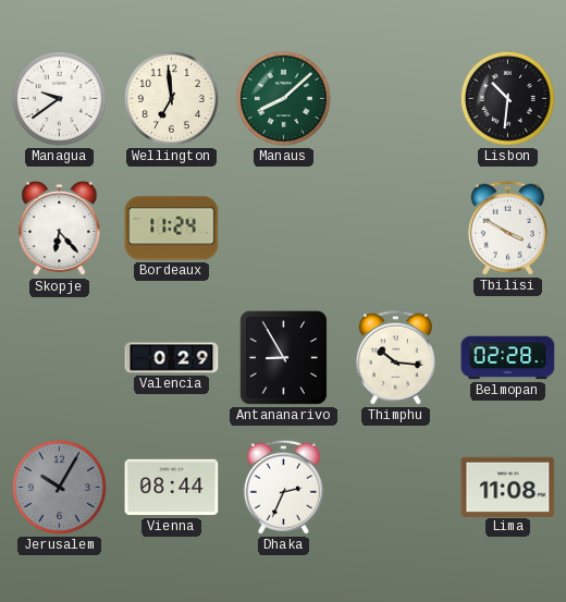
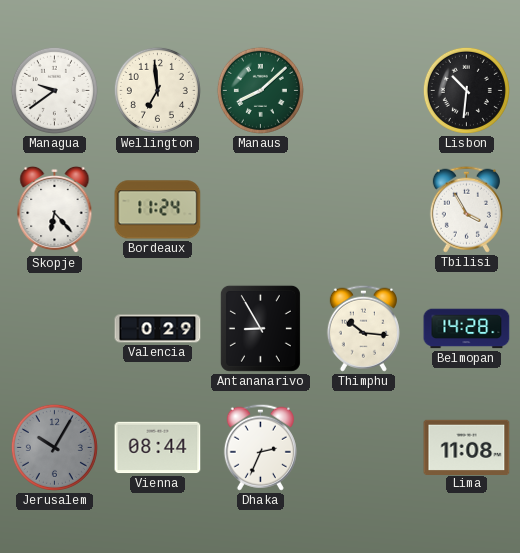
Tbilisi: 3:50 -> 3:55
Belmopan: 02:28 -> 14:28
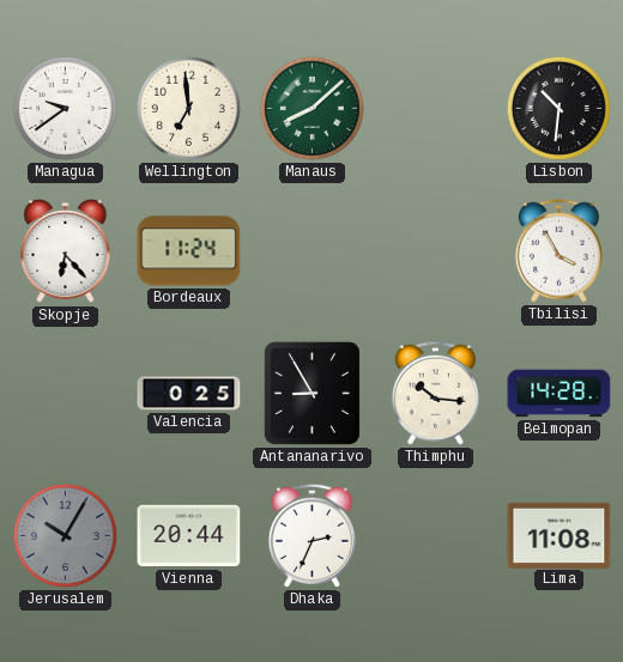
Valencia: 0:29 -> 0:25
Vienna: 08:44 -> 20:44
